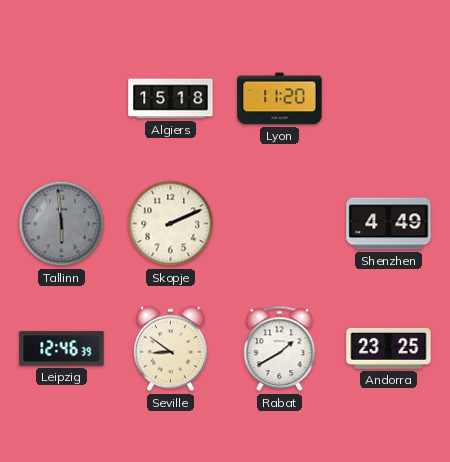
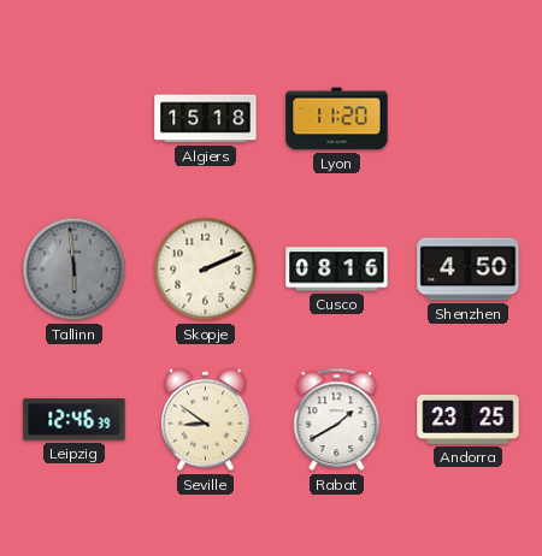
Cusco: none -> 08:16
Shenzhen: 4:49 -> 4:50
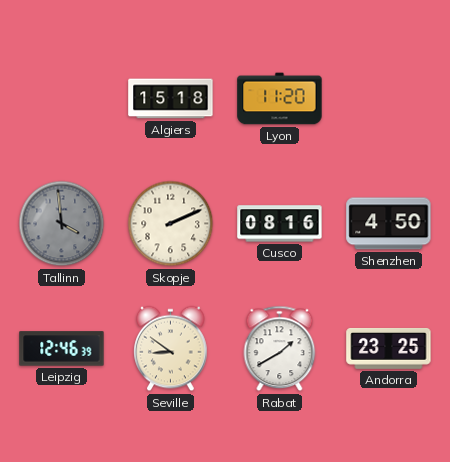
Tallinn: 5:59 -> 3:59
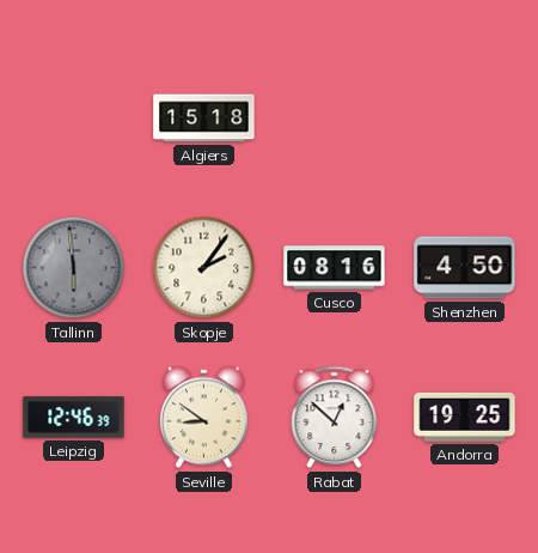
Lyon: 11:20 -> none
Tallinn: 3:59 -> 5:59
Skopje: 2:11 -> 2:06
Rabat: 1:40 -> 12:52
Andorra: 23:25 -> 19:25
